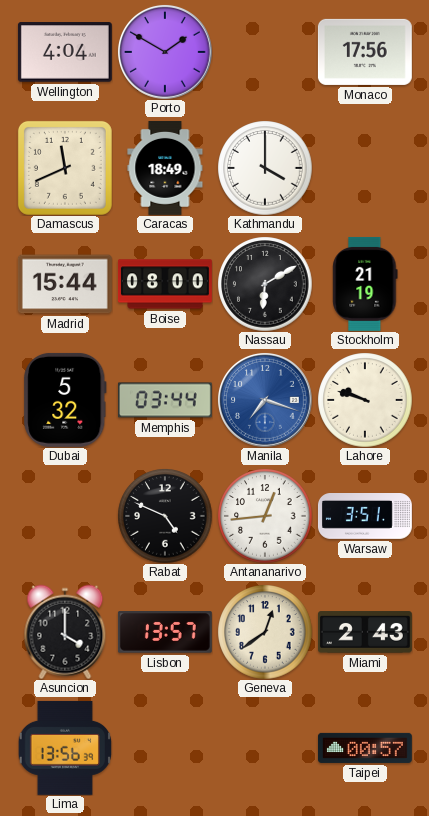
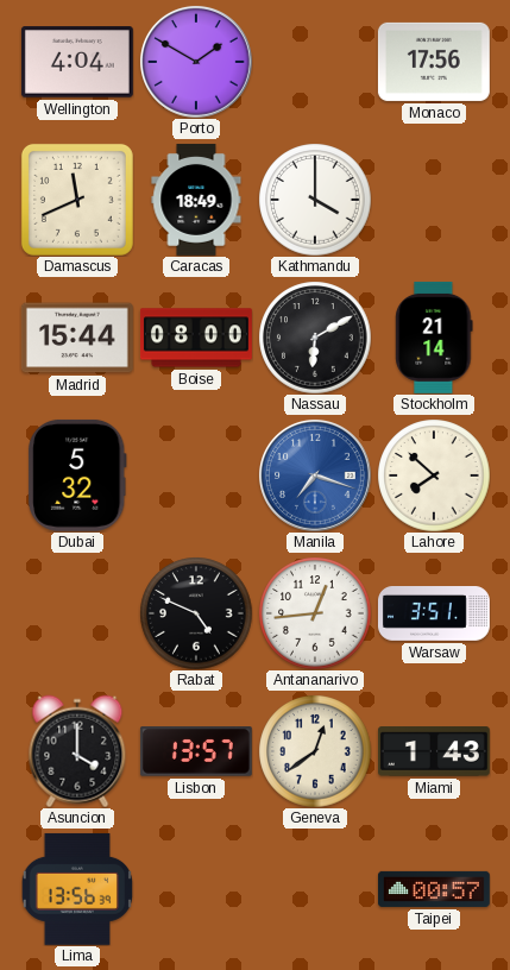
Stockholm: 21:19 -> 21:14
Memphis: 03:44 -> none
Lahore: 9:48 -> 7:52
Miami: 2:43 -> 1:43
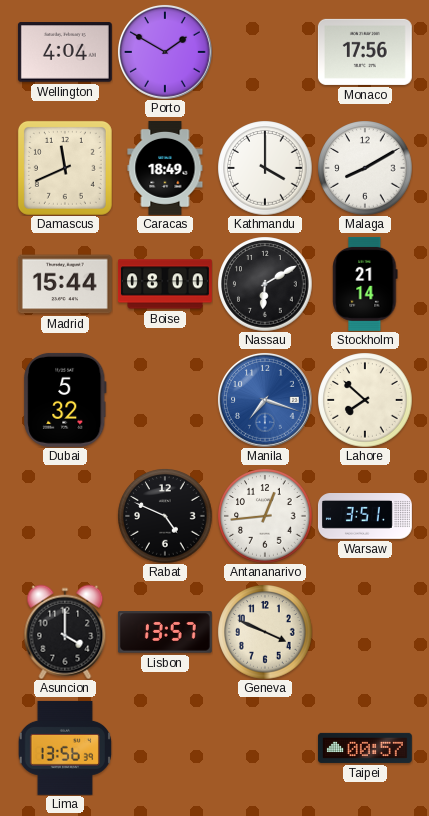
Malaga: none -> 8:10
Geneva: 12:39 -> 3:49
Miami: 1:43 -> none
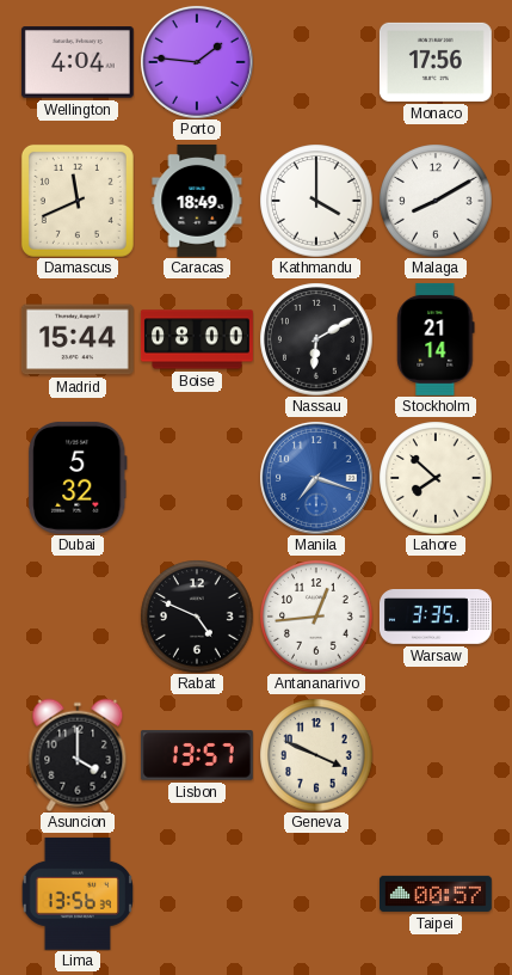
Porto: 1:50 -> 1:46
Warsaw: 3:51 -> 3:35
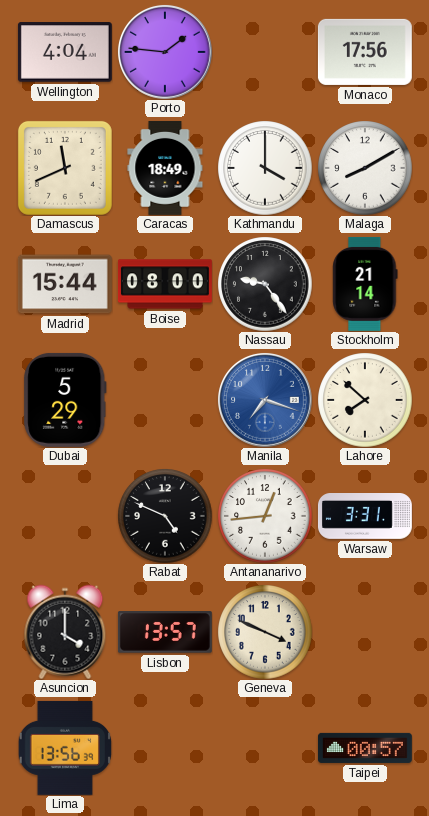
Nassau: 6:10 -> 9:24
Dubai: 5:32 -> 5:29
Warsaw: 3:35 -> 3:31
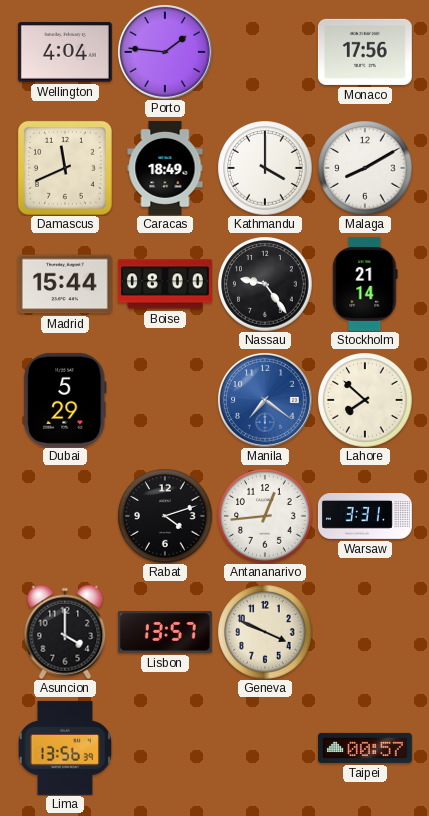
Manila: 7:18 -> 7:21
Rabat: 4:49 -> 4:12
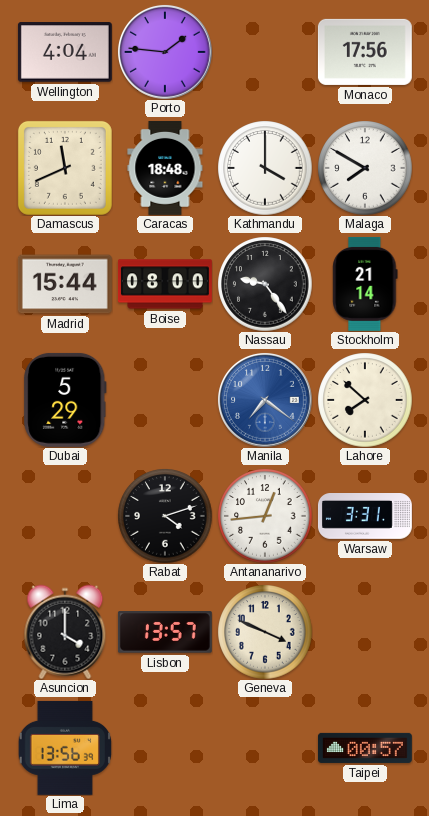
Caracas: 18:49 -> 18:48
Malaga: 8:10 -> 7:50
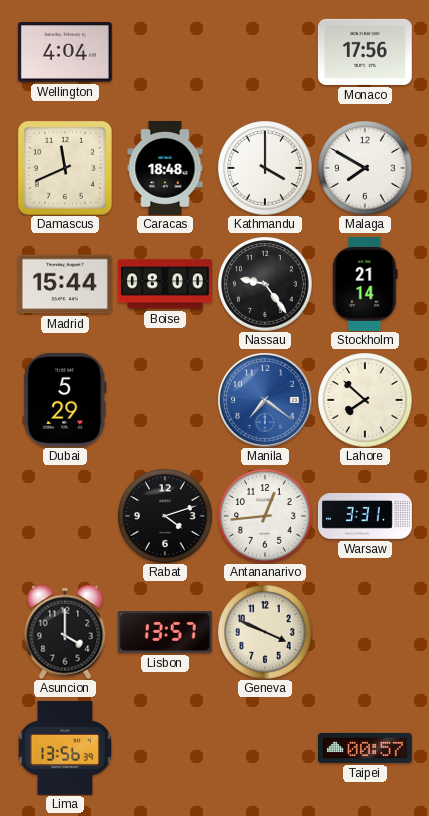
Porto: 1:46 -> none
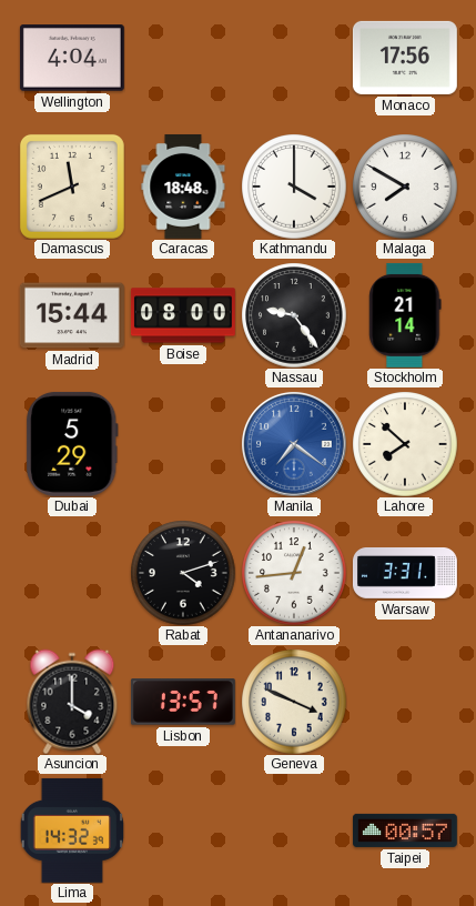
Lima: 13:56 -> 14:32
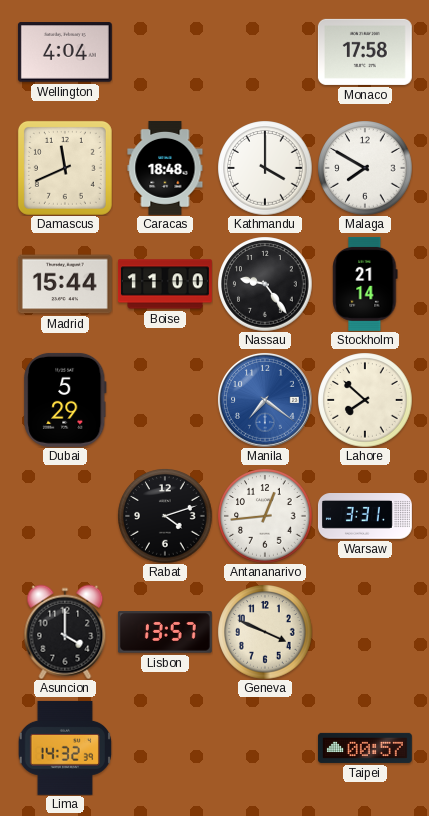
Monaco: 17:56 -> 17:58
Boise: 08:00 -> 11:00
